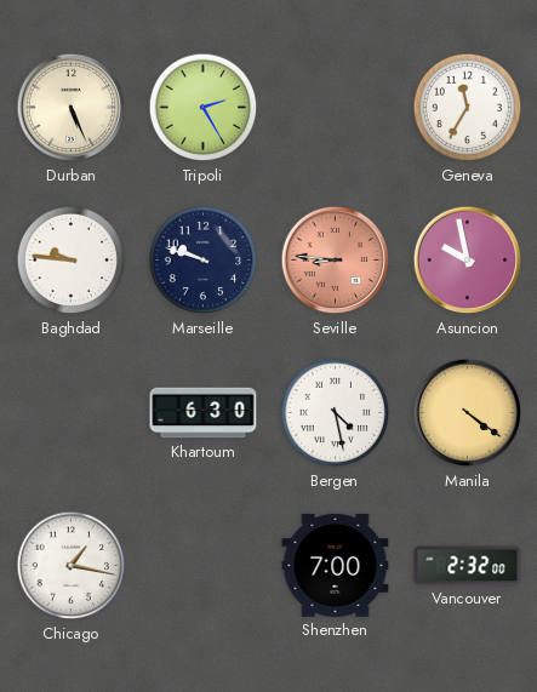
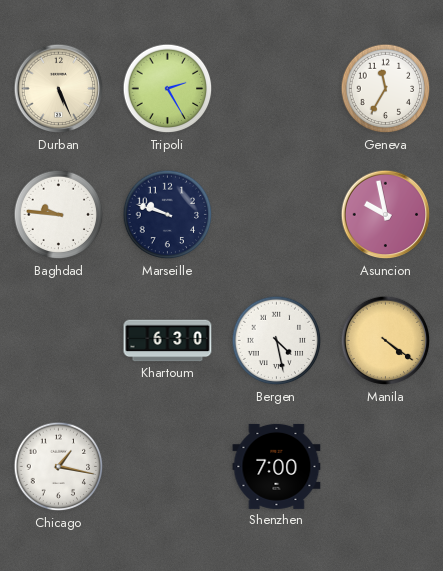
Seville: 8:46 -> none
Vancouver: 2:32 -> none
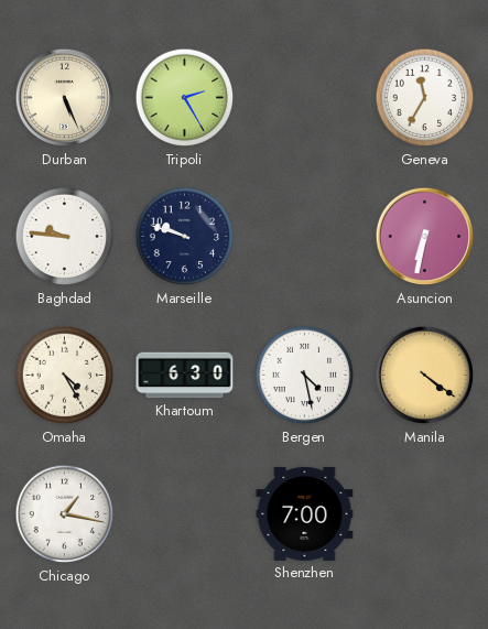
Asuncion: 9:58 -> 6:32
Omaha: none -> 4:25
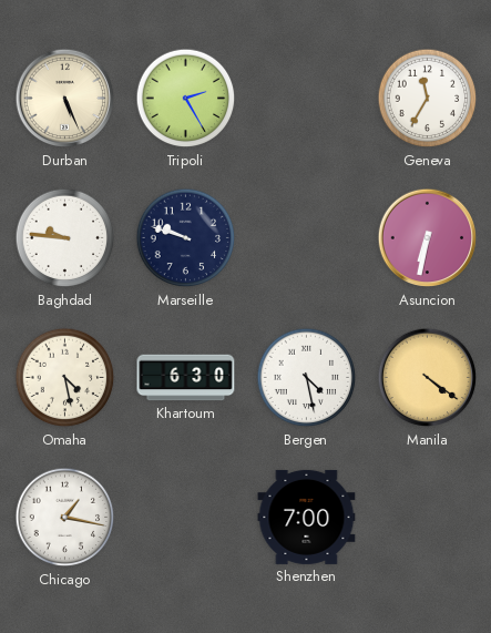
Omaha: 4:25 -> 4:28
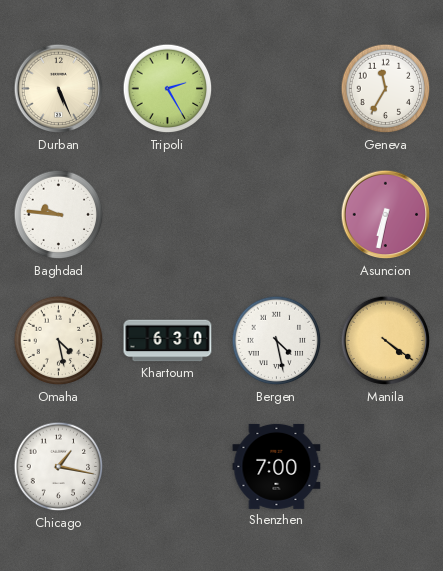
Marseille: 9:48 -> none
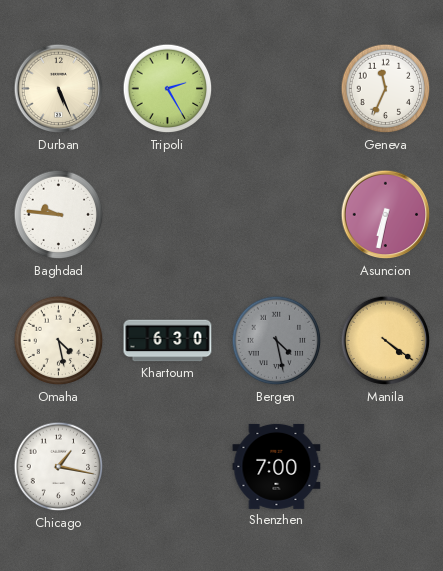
Geneva: 11:35 -> 11:34
Bergen dial: white -> grey
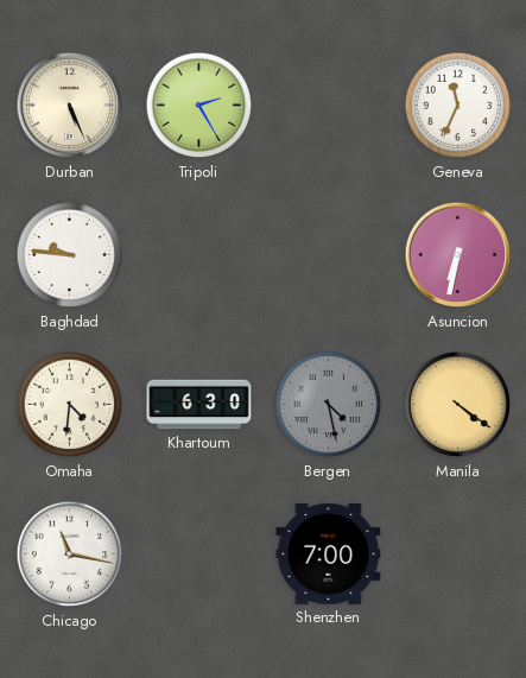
Omaha: 4:28 -> 4:31
Chicago: 1:17 -> 11:17
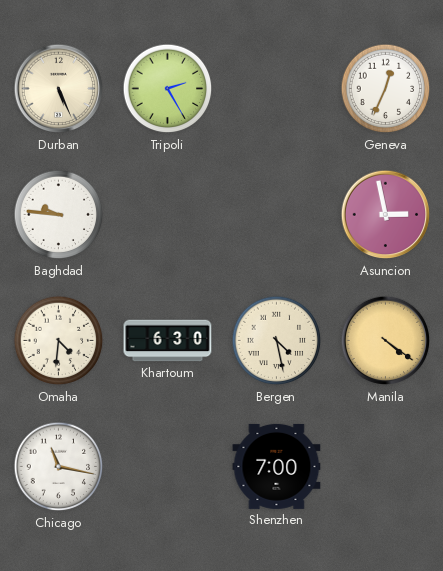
Geneva: 11:34 -> 12:34
Asuncion: 6:32 -> 2:58
Bergen dial: grey -> cream
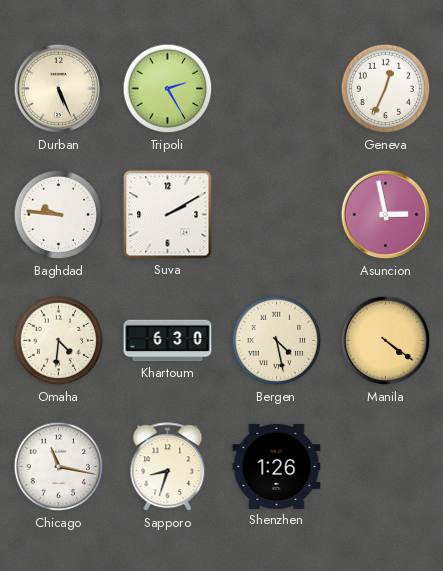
Suva: none -> 2:10
Sapporo: none -> 8:33
Shenzhen: 7:00 -> 1:26
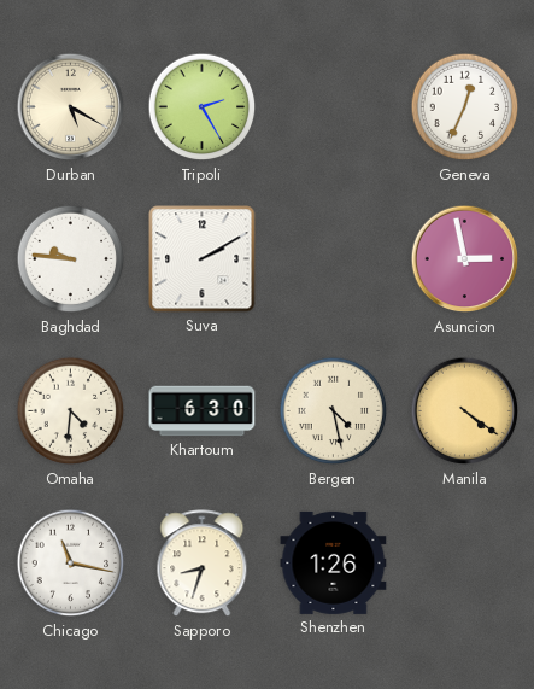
Durban: 5:26 -> 5:20
